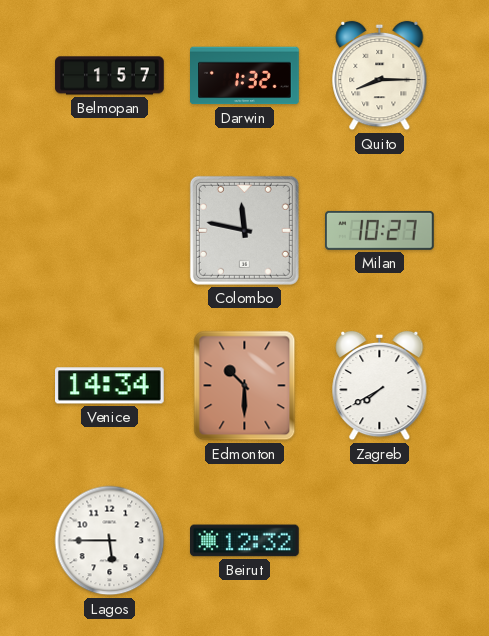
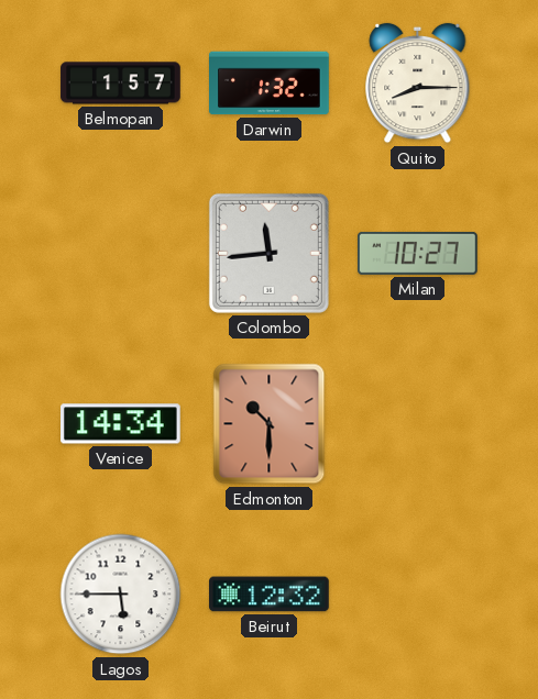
Colombo: 11:47 -> 11:44
Zagreb: 7:40 -> none
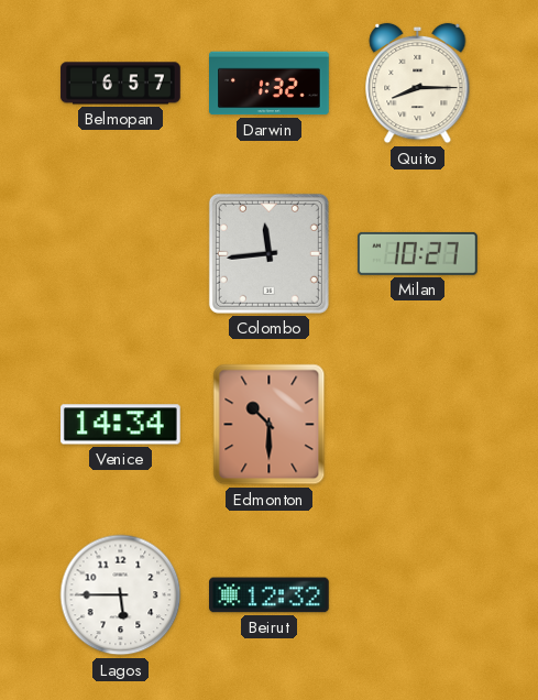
Belmopan: 1:57 -> 6:57
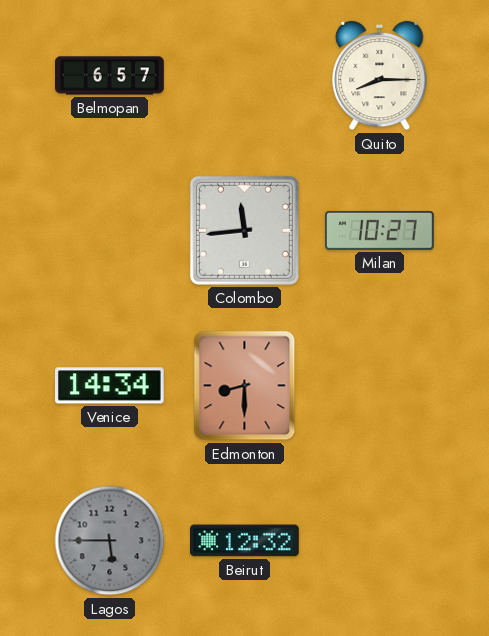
Darwin: 1:32 -> none
Edmonton: 10:30 -> 8:30
Lagos dial: white -> grey
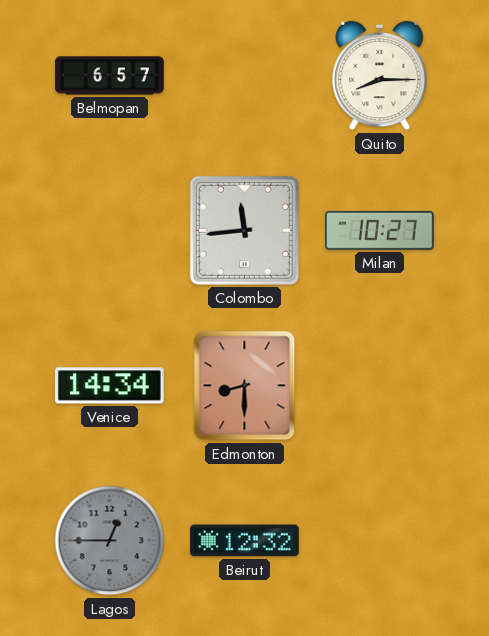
Lagos: 5:45 -> 12:45
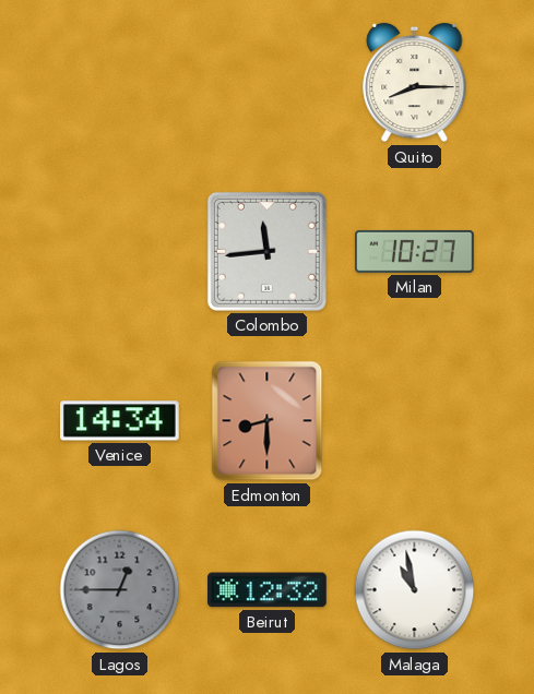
Belmopan: 6:57 -> none
Malaga: none -> 10:58
